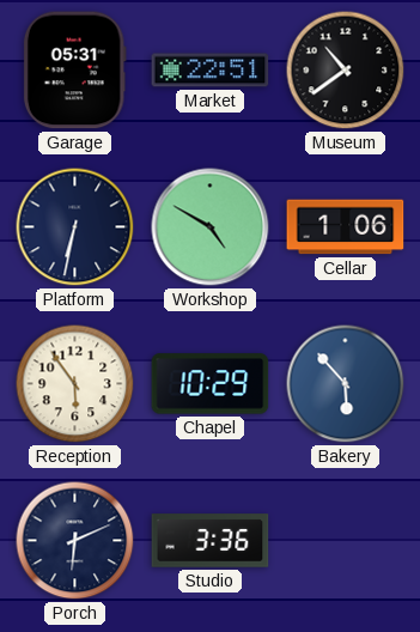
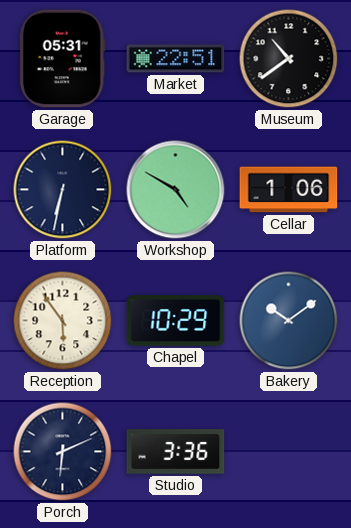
Bakery: 5:53 -> 10:09
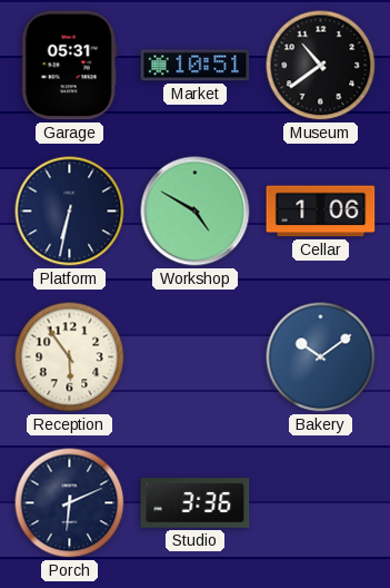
Market: 22:51 -> 10:51
Chapel: 10:29 -> none
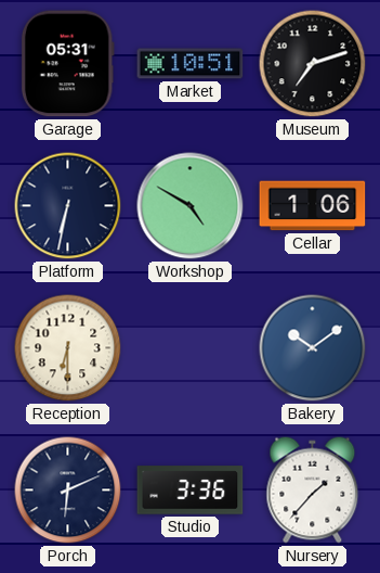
Museum: 10:39 -> 7:12
Reception: 5:54 -> 6:30
Nursery: none -> 1:37
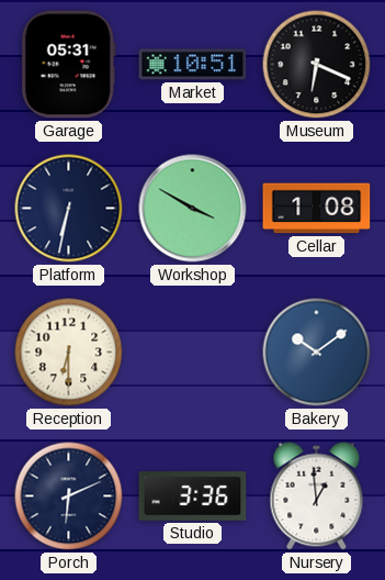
Museum: 7:12 -> 6:19
Workshop: 4:50 -> 3:50
Cellar: 1:06 -> 1:08
Nursery: 1:37 -> 12:59
